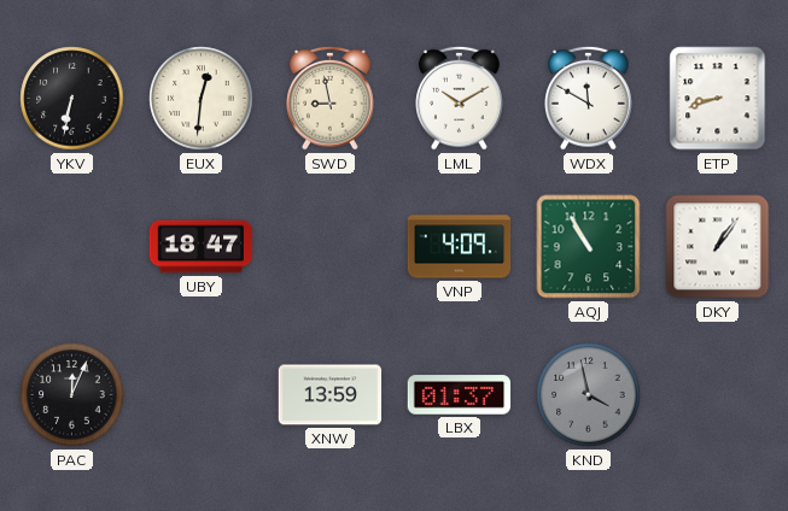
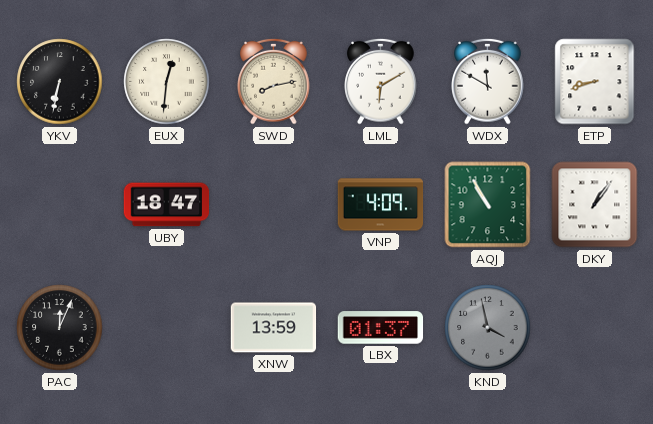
SWD: 8:58 -> 8:13
LML: 10:10 -> 6:10
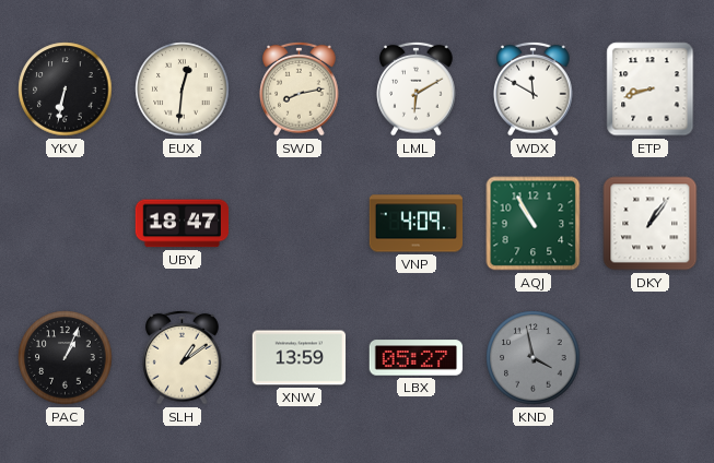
PAC: 12:04 -> 1:04
SLH: none -> 1:09
LBX: 01:37 -> 05:27
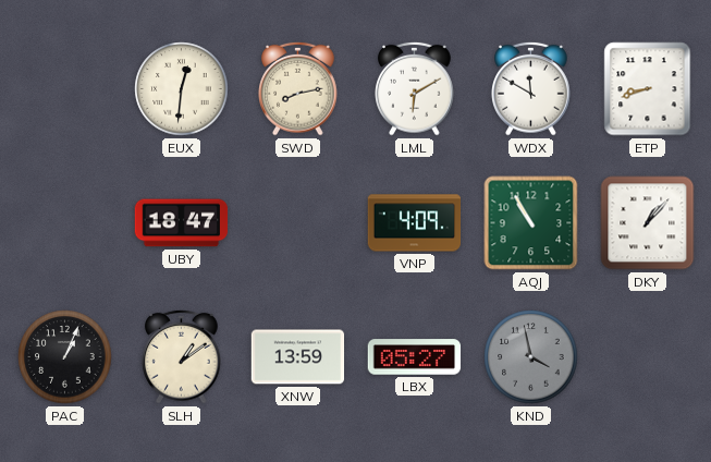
YKV: 6:32 -> none
DKY: 1:06 -> 1:07
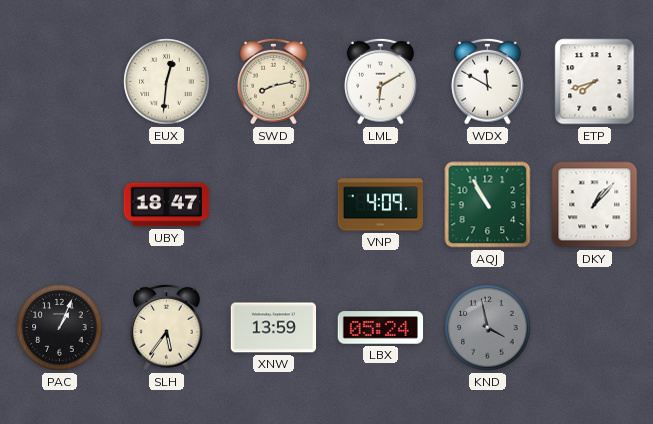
ETP: 8:42 -> 7:42
SLH: 1:09 -> 5:36
LBX: 05:27 -> 05:24
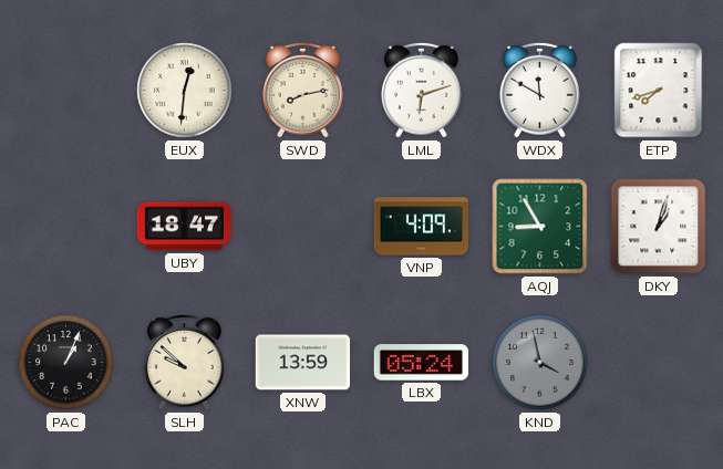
LML: 6:10 -> 6:12
AQJ: 10:55 -> 8:55
DKY: 1:07 -> 1:03
SLH: 5:36 -> 9:52
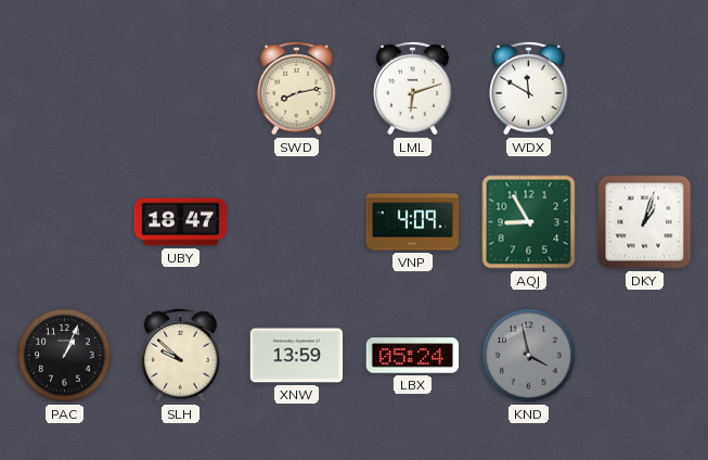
EUX: 12:31 -> none
ETP: 7:42 -> none
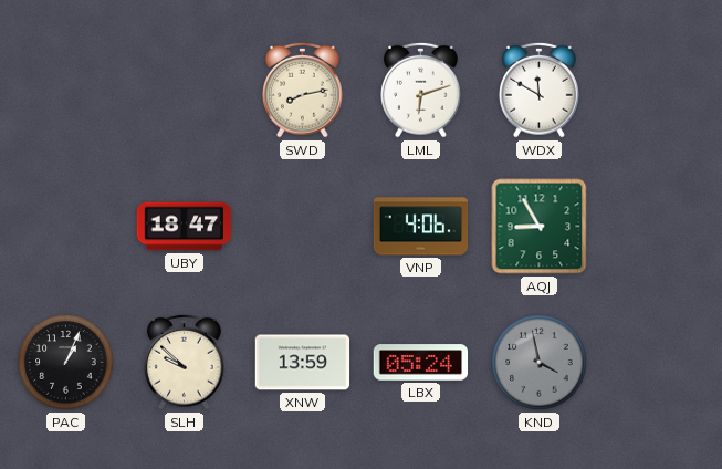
VNP: 4:09 -> 4:06
DKY: 1:03 -> none
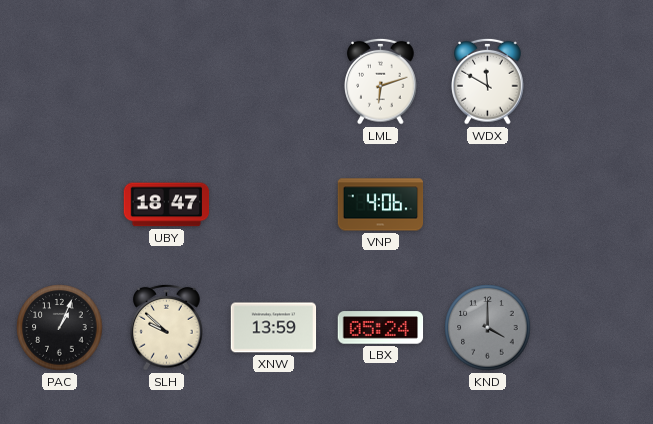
SWD: 8:13 -> none
AQJ: 8:55 -> none
KND: 3:58 -> 4:00
